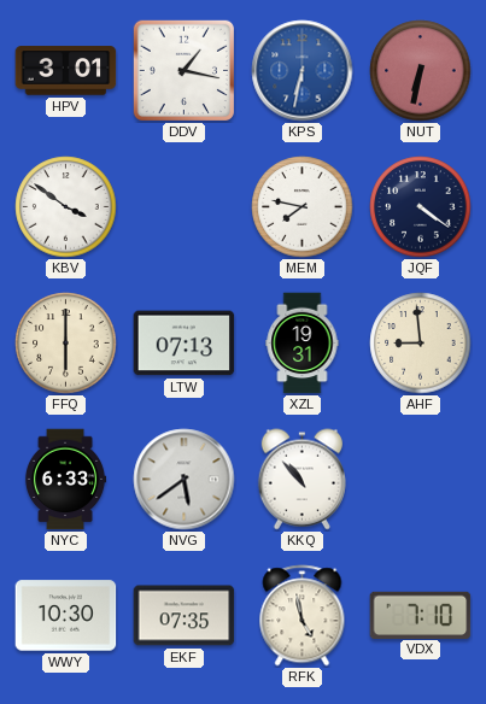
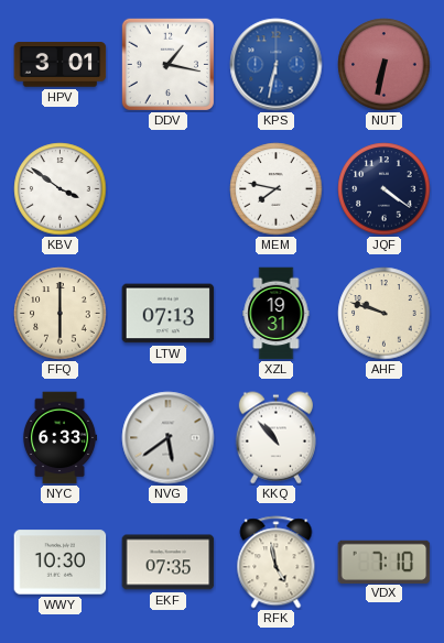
AHF: 8:59 -> 9:48
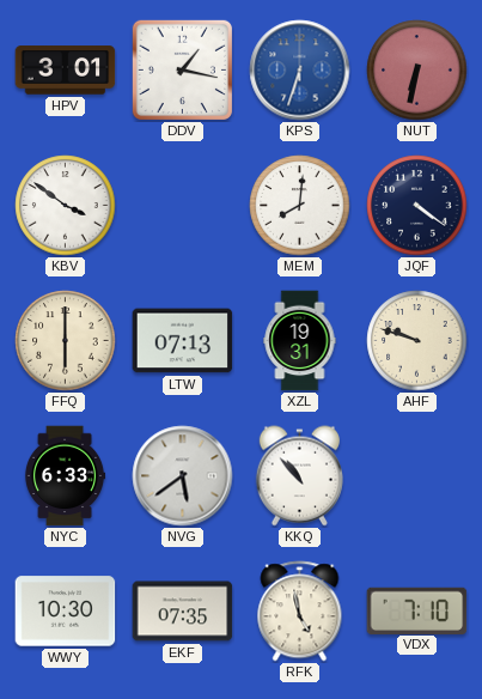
KPS: 6:32 -> 6:33
MEM: 7:47 -> 8:01
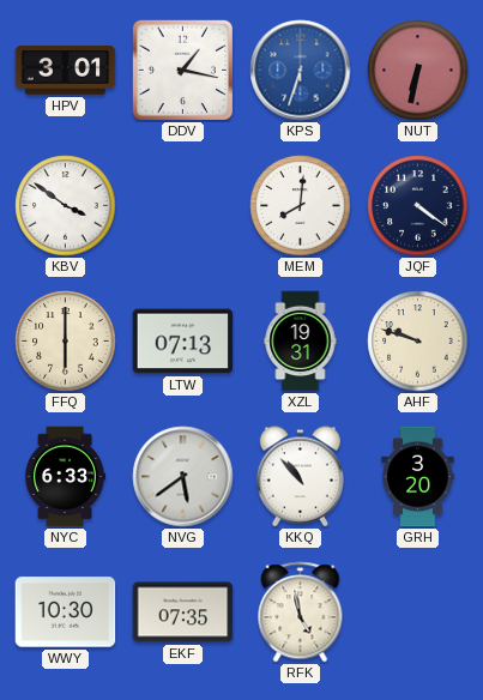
GRH: none -> 3:20
VDX: 7:10 -> none
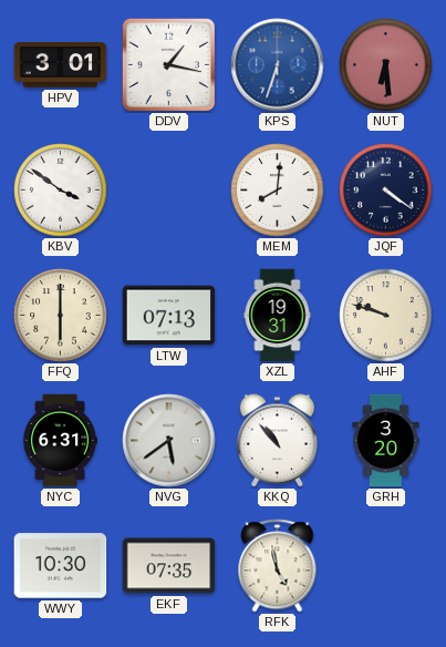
NUT: 6:32 -> 6:29
NYC: 6:33 -> 6:31
